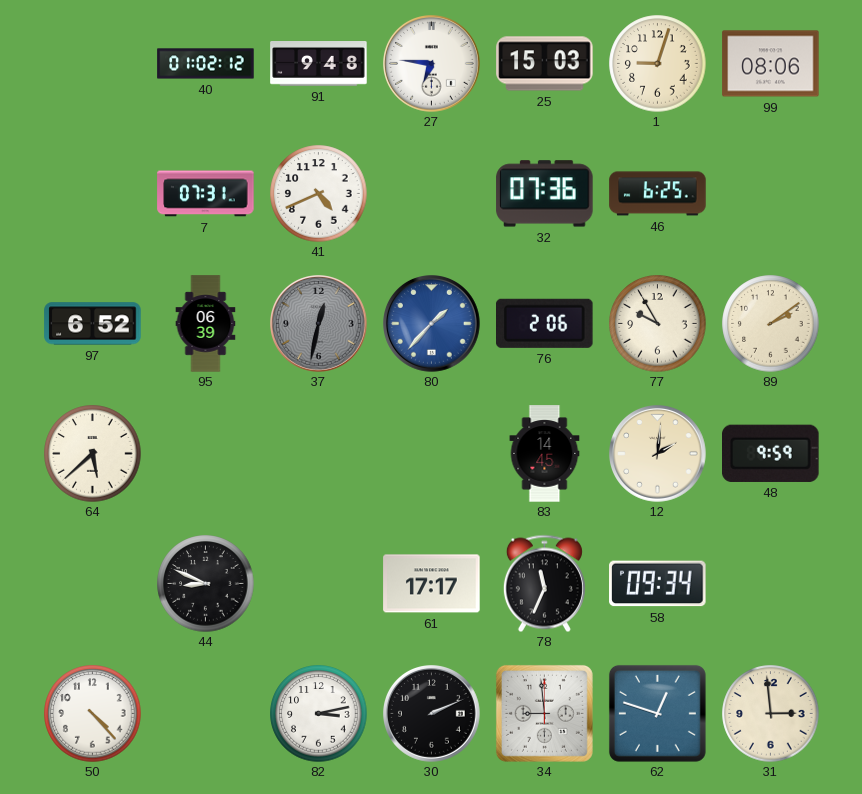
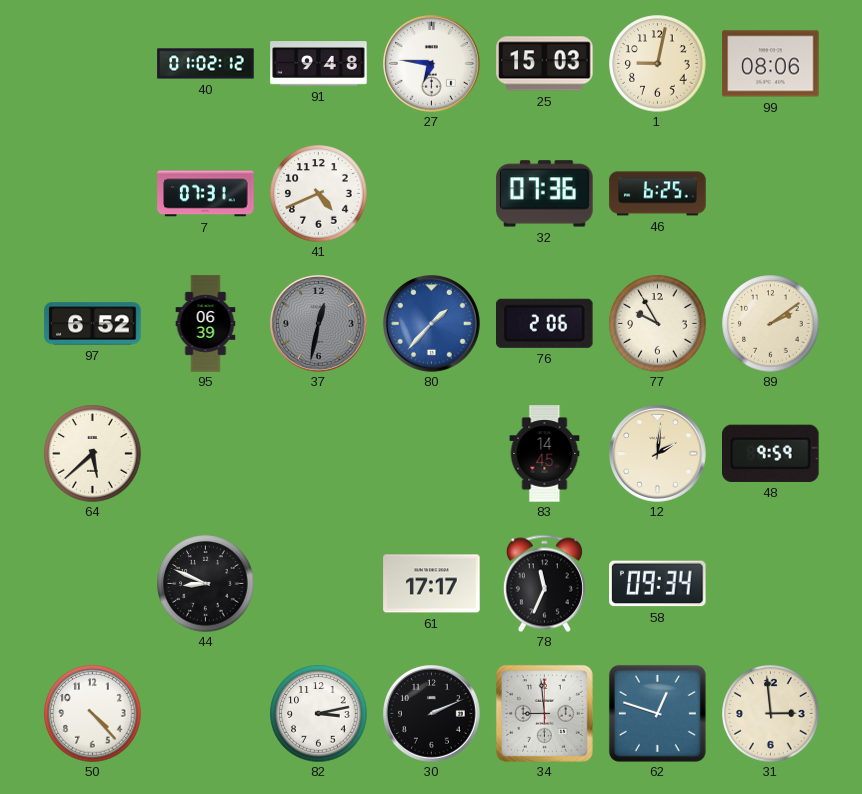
1: 9:03 -> 9:02
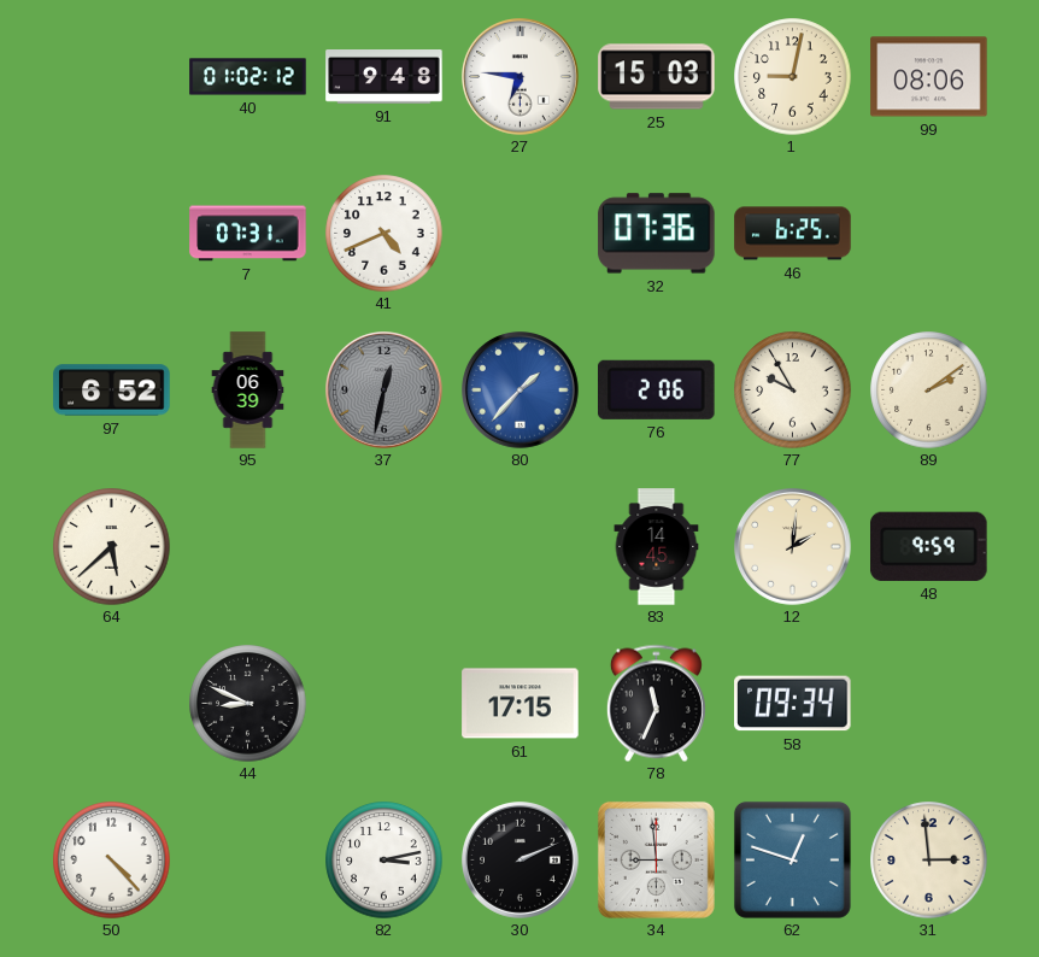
61: 17:17 -> 17:15
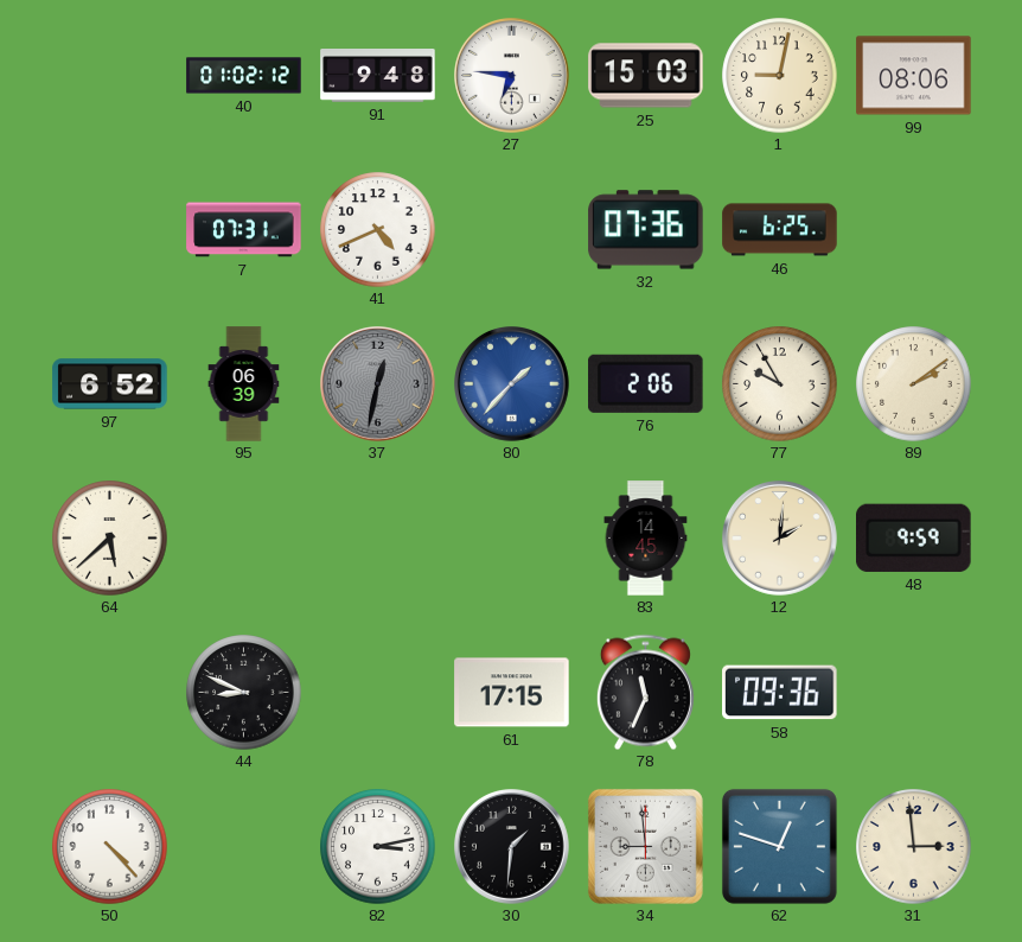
58: 09:34 -> 09:36
30: 2:11 -> 1:31
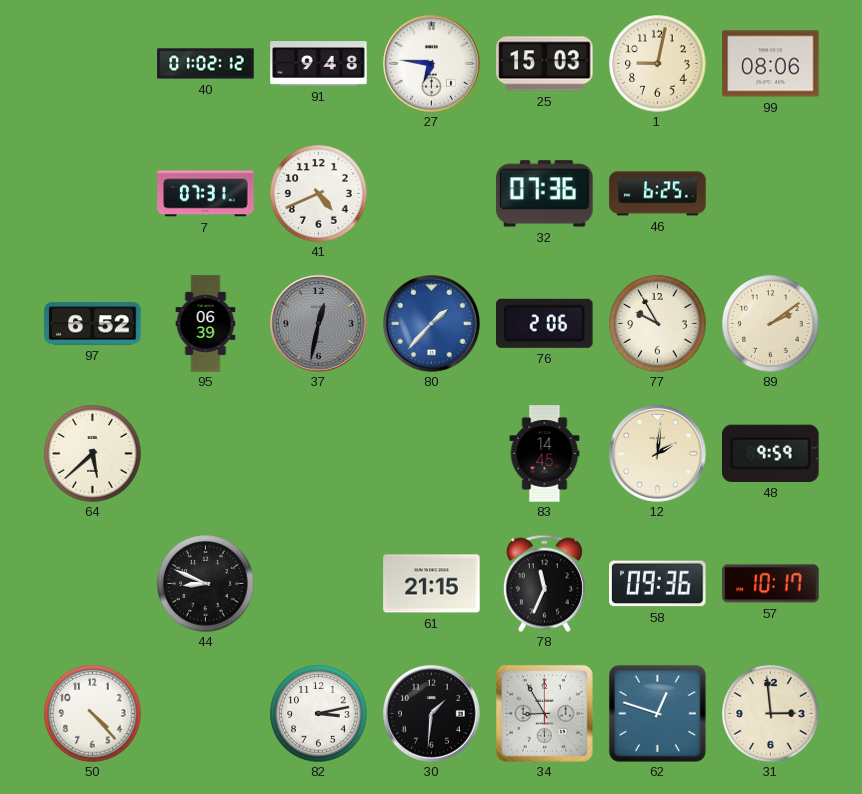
61: 17:15 -> 21:15
57: none -> 10:17
34: 8:59 -> 8:55
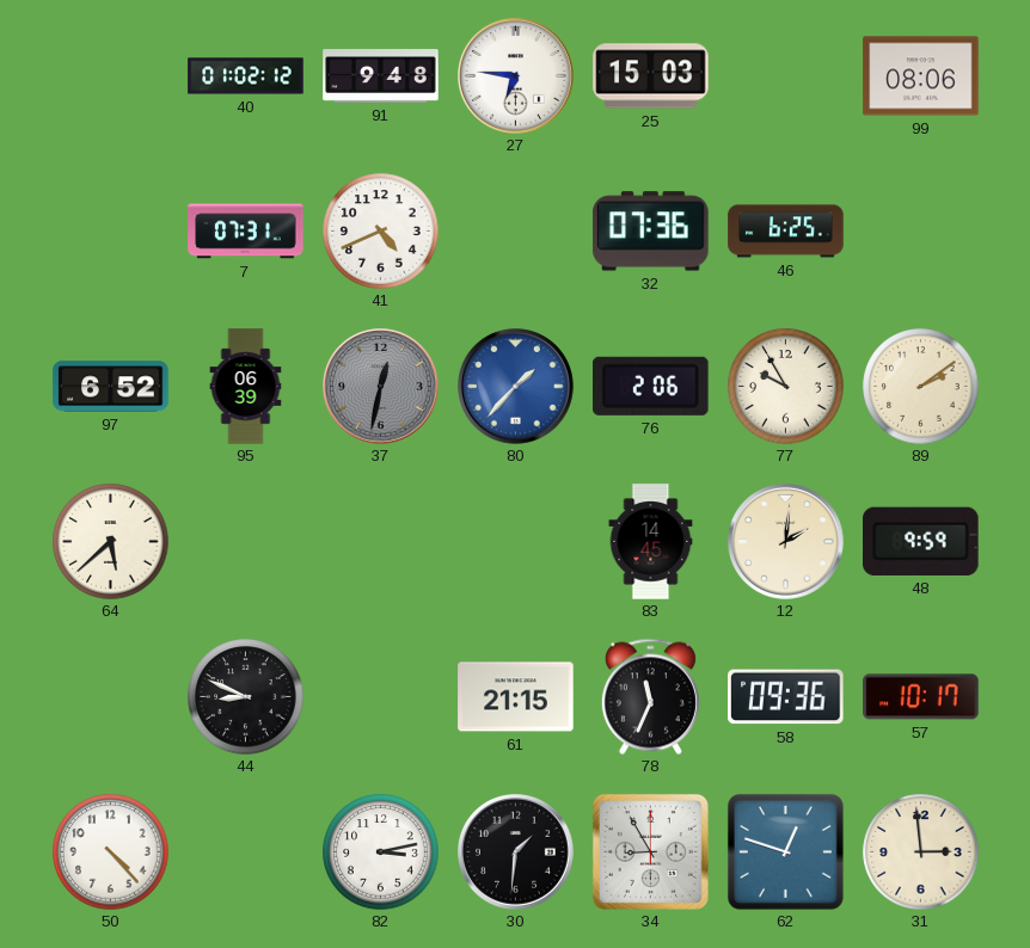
1: 9:02 -> none
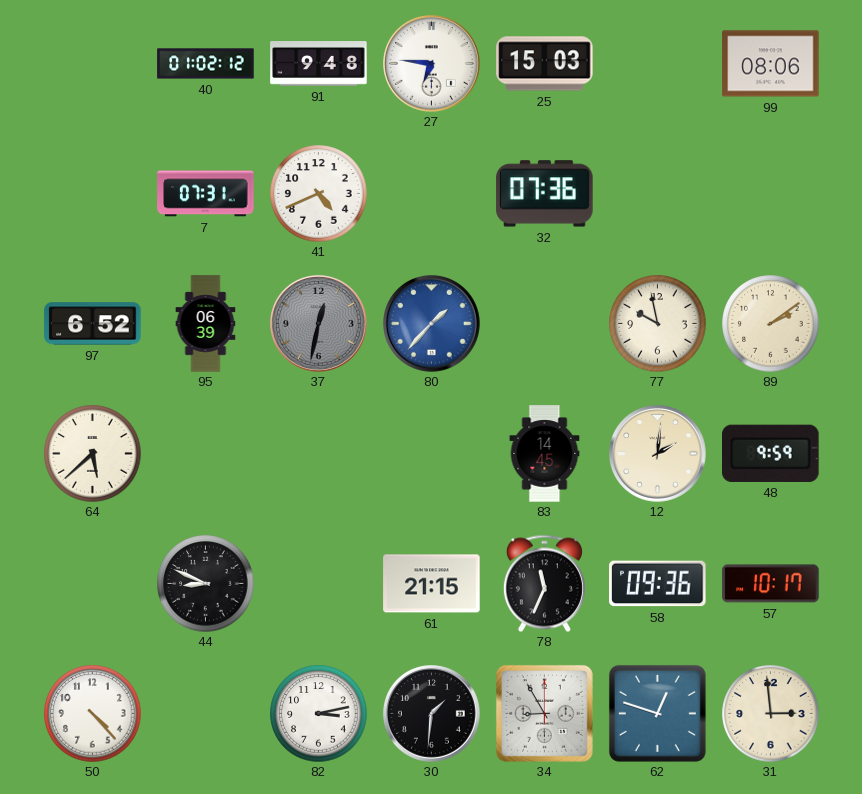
46: 6:25 -> none
76: 2:06 -> none
77: 9:55 -> 9:58
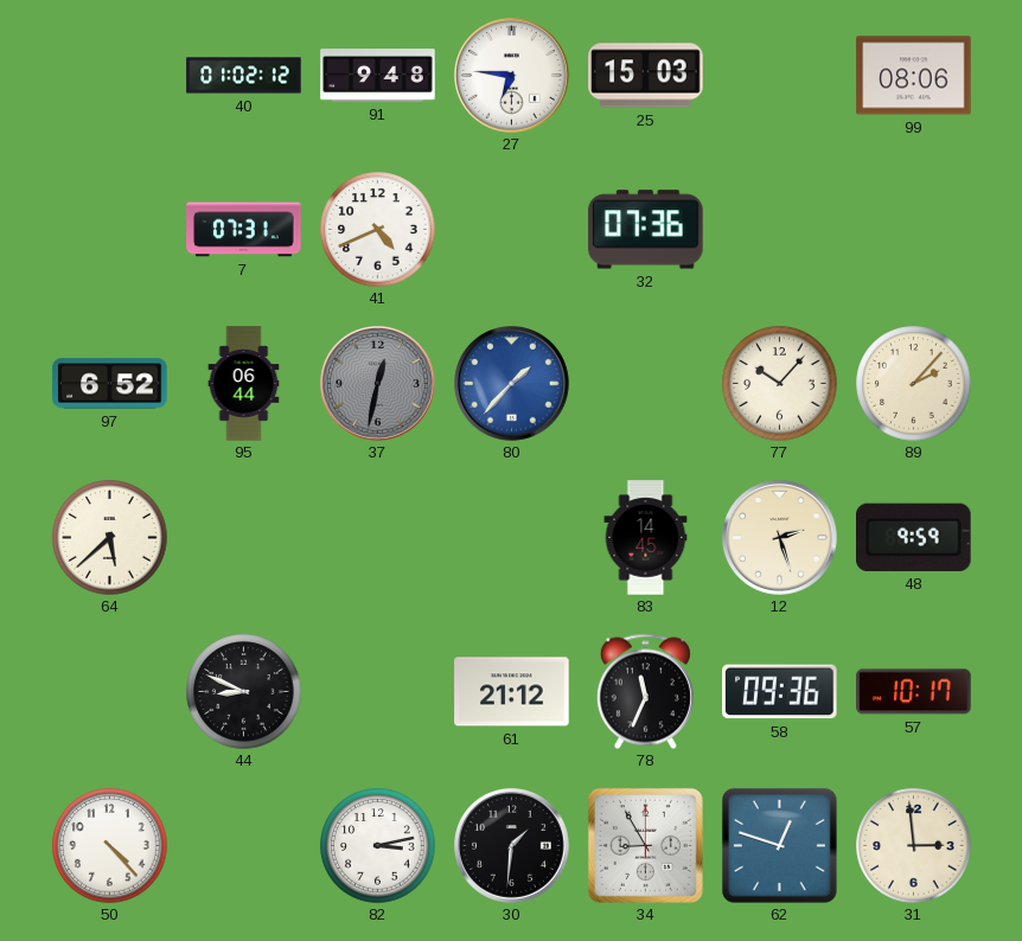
95: 06:39 -> 06:44
77: 9:58 -> 10:07
89: 2:09 -> 2:07
12: 2:01 -> 2:27
61: 21:15 -> 21:12
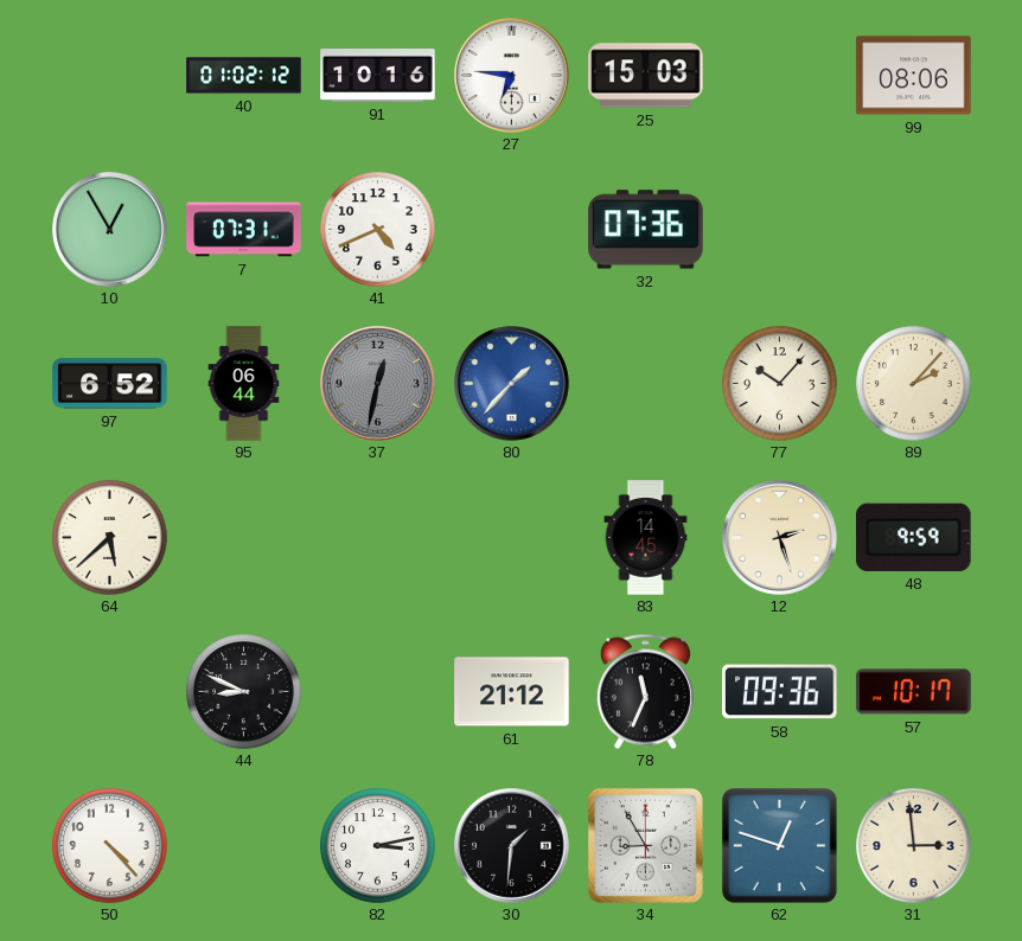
91: 9:48 -> 10:16
10: none -> 12:55
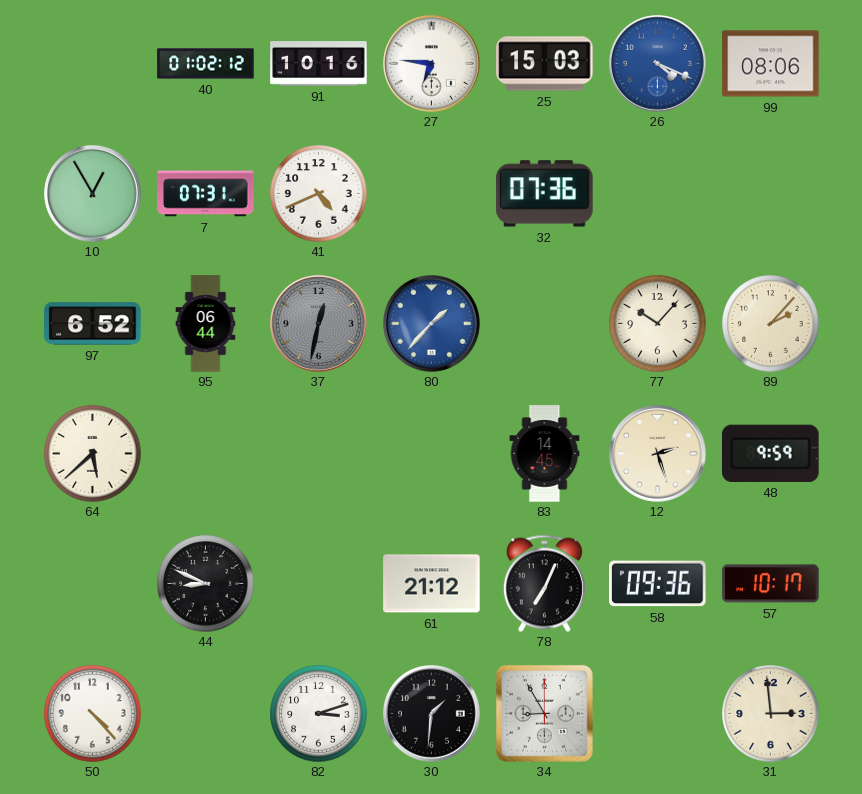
26: none -> 4:19
78: 11:34 -> 7:04
82: 3:13 -> 3:12
62: 12:48 -> none
